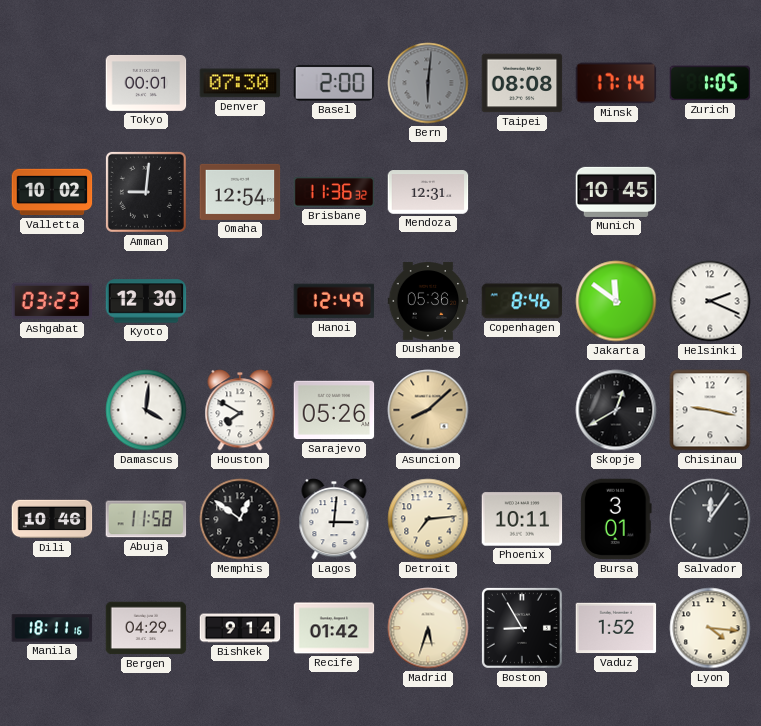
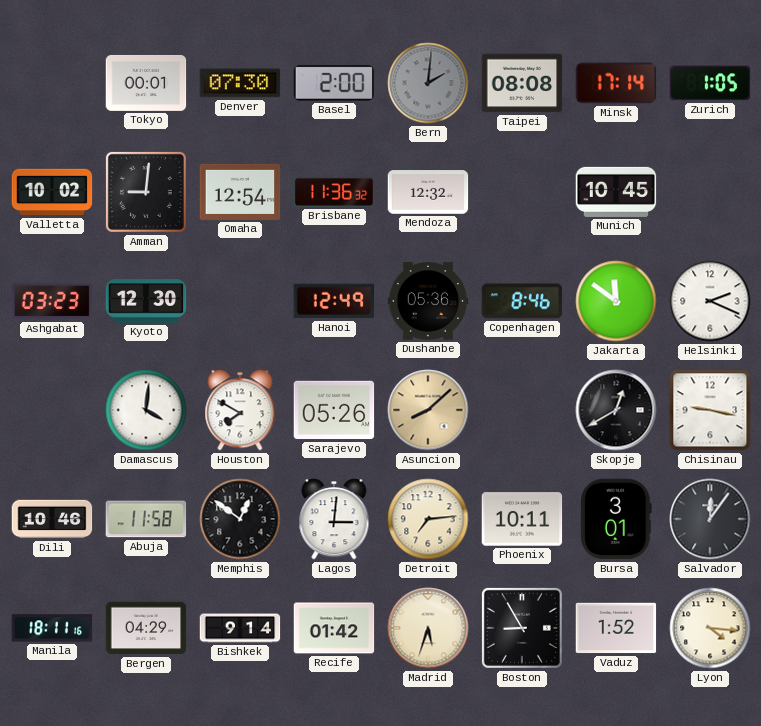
Bern: 6:01 -> 2:01
Mendoza: 12:31 -> 12:32
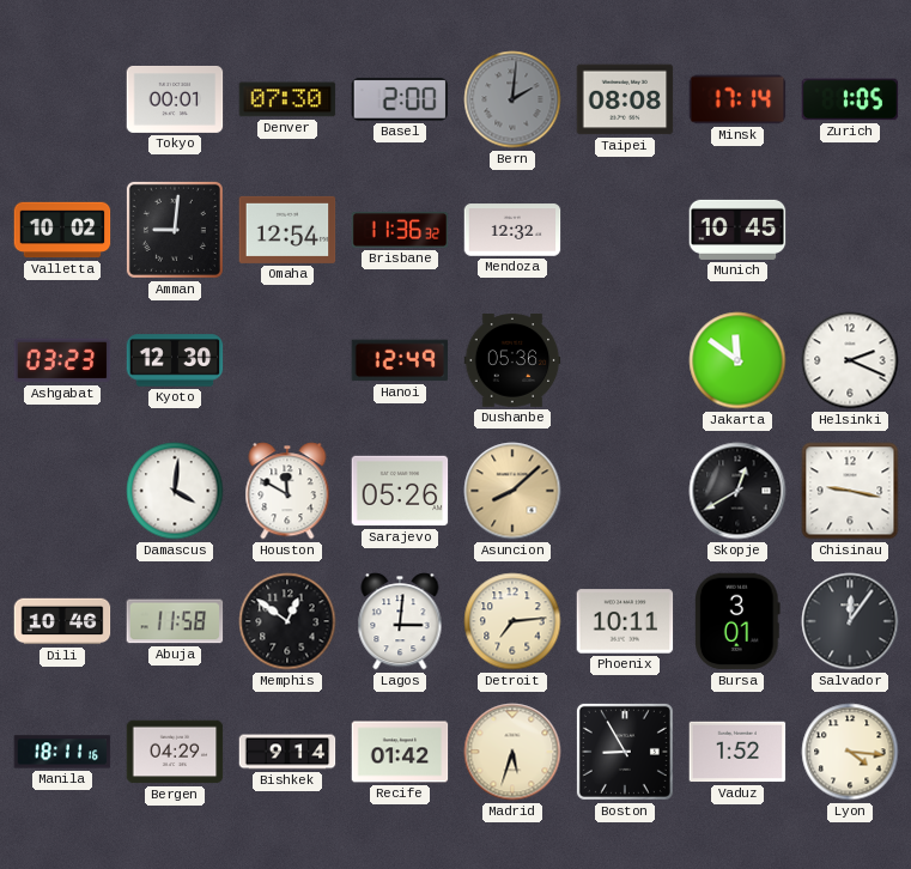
Copenhagen: 8:46 -> none
Houston: 7:50 -> 11:50
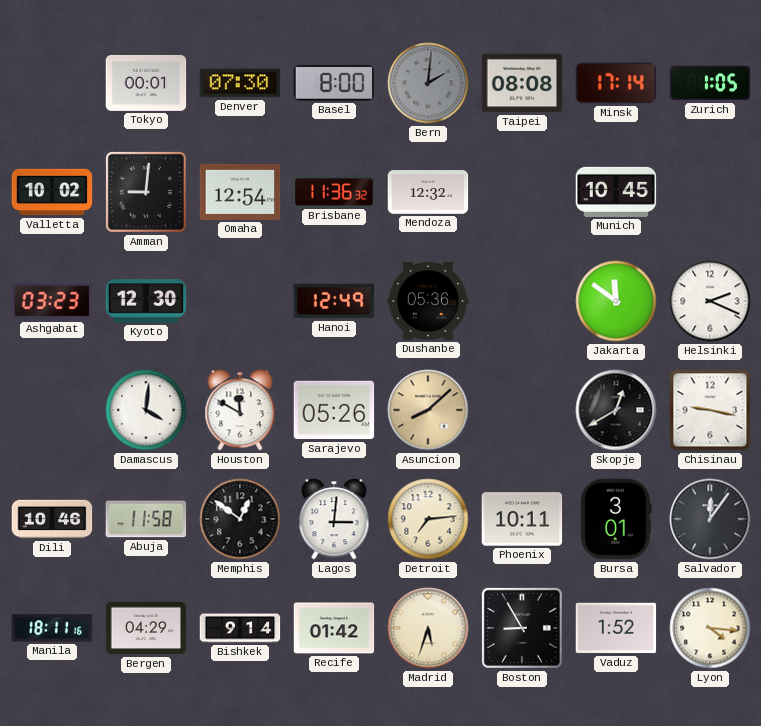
Basel: 2:00 -> 8:00
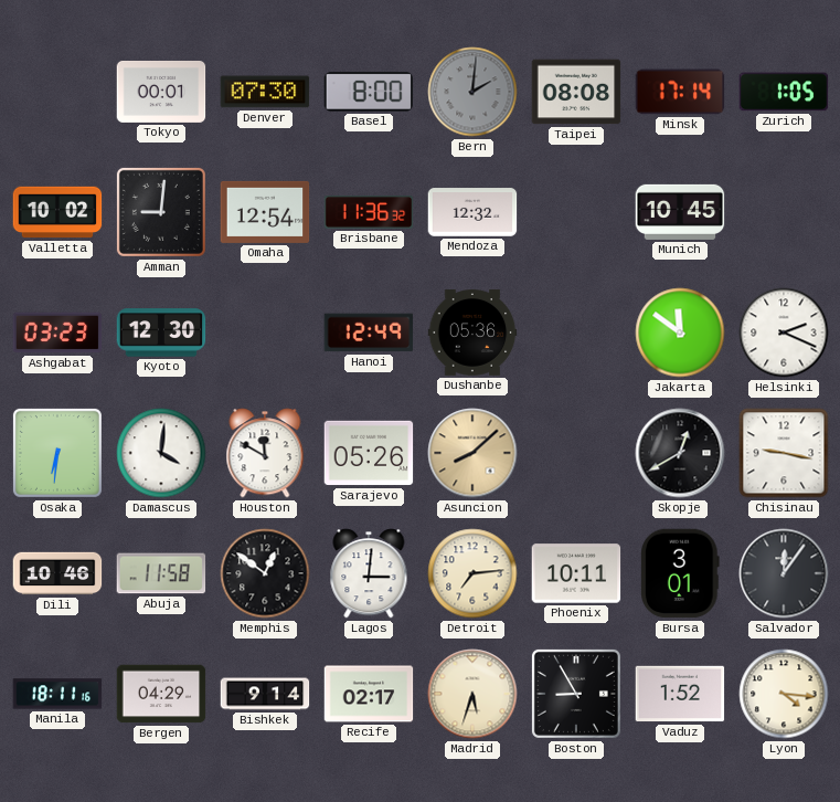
Osaka: none -> 6:31
Recife: 01:42 -> 02:17
